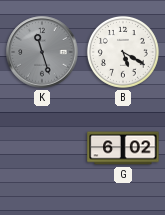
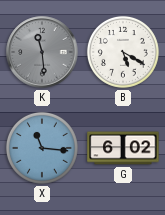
K: 11:27 -> 11:29
X: none -> 11:16
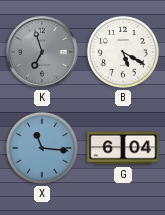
K: 11:29 -> 6:57
G: 6:02 -> 6:04
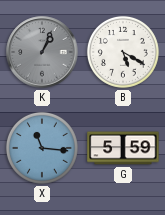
K: 6:57 -> 1:04
G: 6:04 -> 5:59
